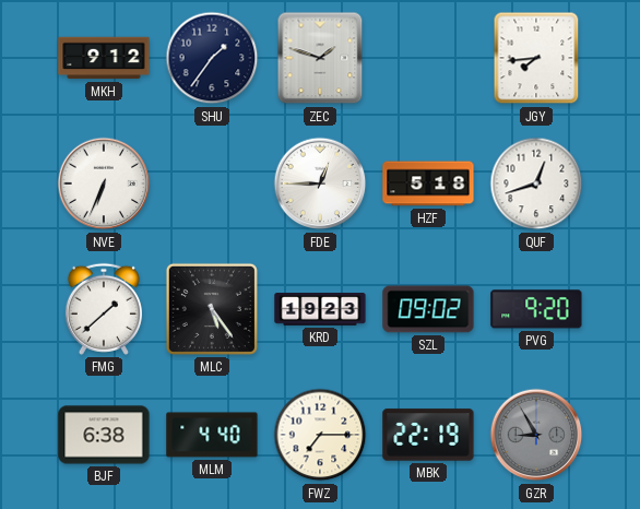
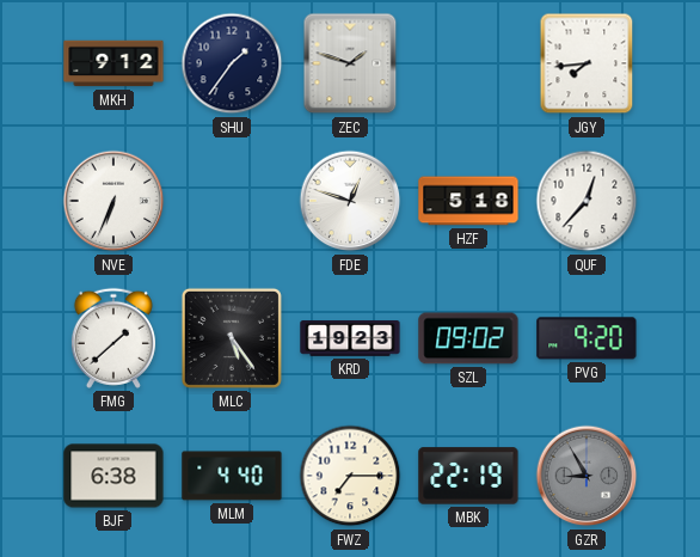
FDE: 12:45 -> 12:48
QUF: 12:42 -> 12:37
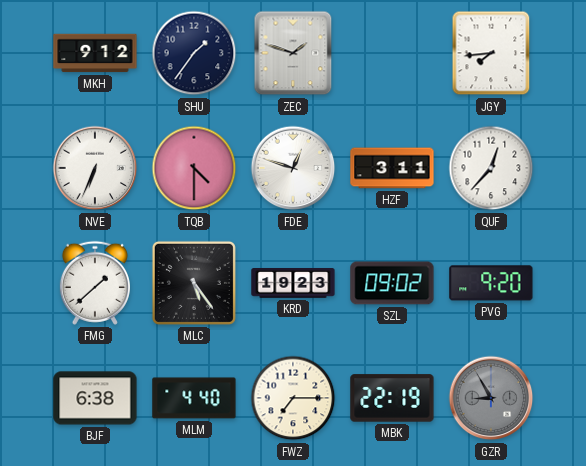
TQB: none -> 4:30
HZF: 5:18 -> 3:11
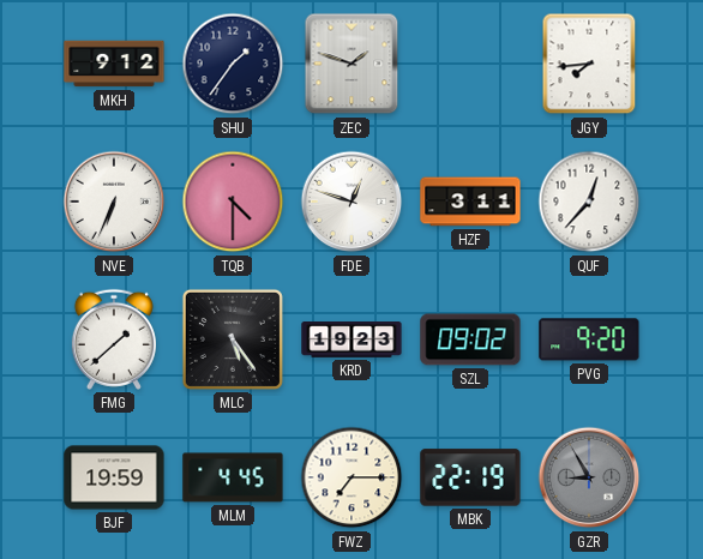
BJF: 6:38 -> 19:59
MLM: 4:40 -> 4:45
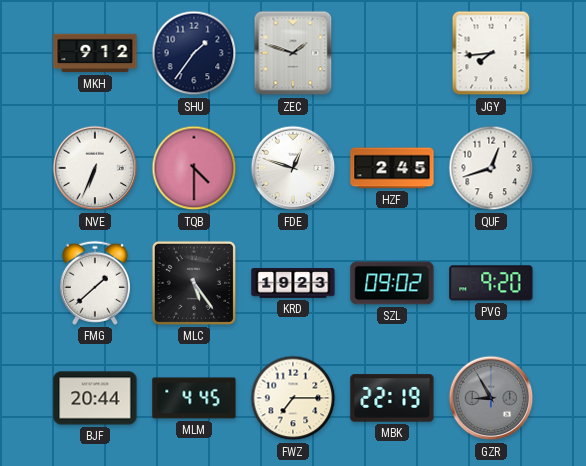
HZF: 3:11 -> 2:45
QUF: 12:37 -> 12:42
BJF: 19:59 -> 20:44
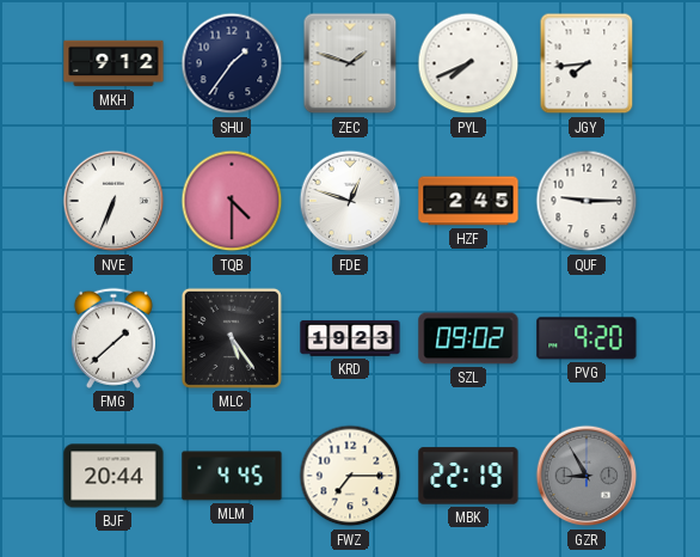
PYL: none -> 7:41
QUF: 12:42 -> 9:15
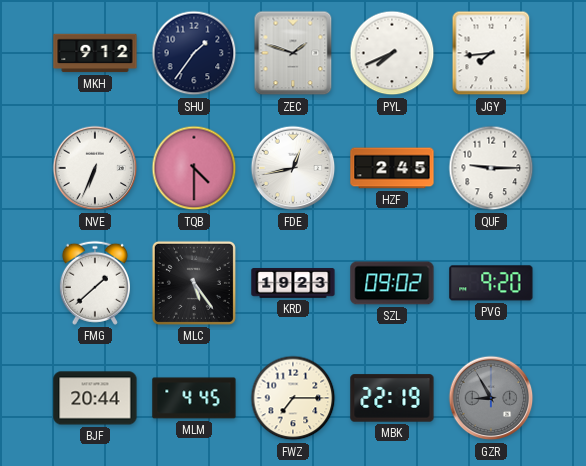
FDE: 12:48 -> 12:43
